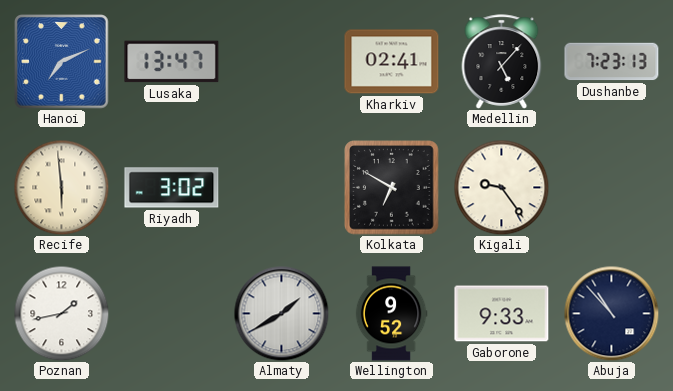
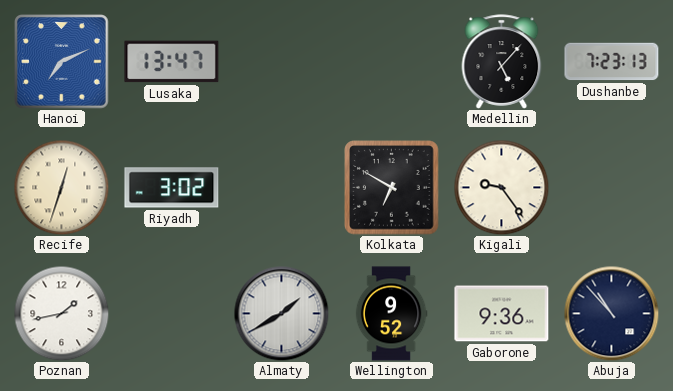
Kharkiv: 02:41 -> none
Recife: 5:59 -> 12:33
Gaborone: 9:33 -> 9:36
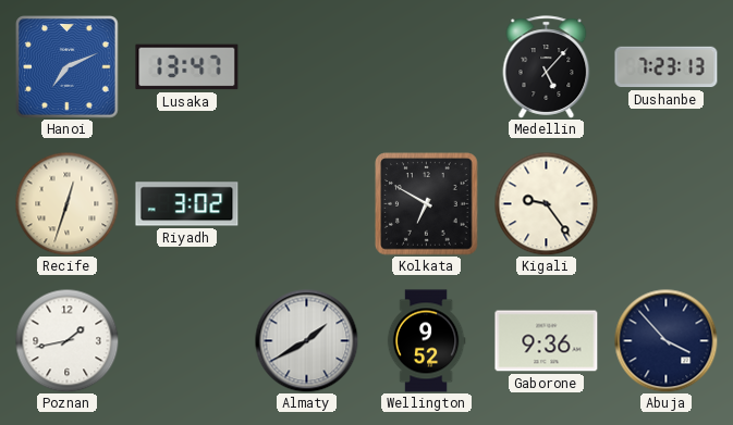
Abuja: 10:53 -> 3:53
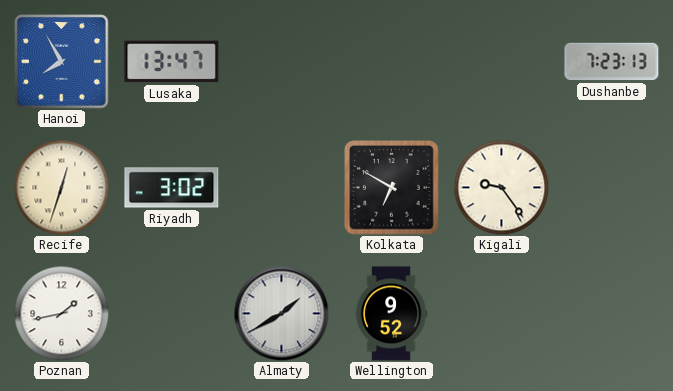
Hanoi: 7:11 -> 7:55
Medellin: 5:07 -> none
Gaborone: 9:36 -> none
Abuja: 3:53 -> none
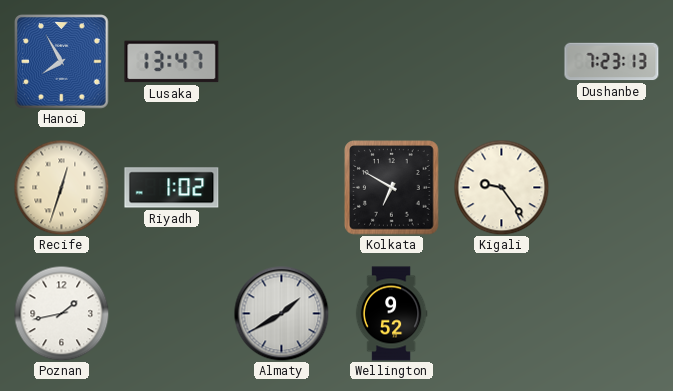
Riyadh: 3:02 -> 1:02
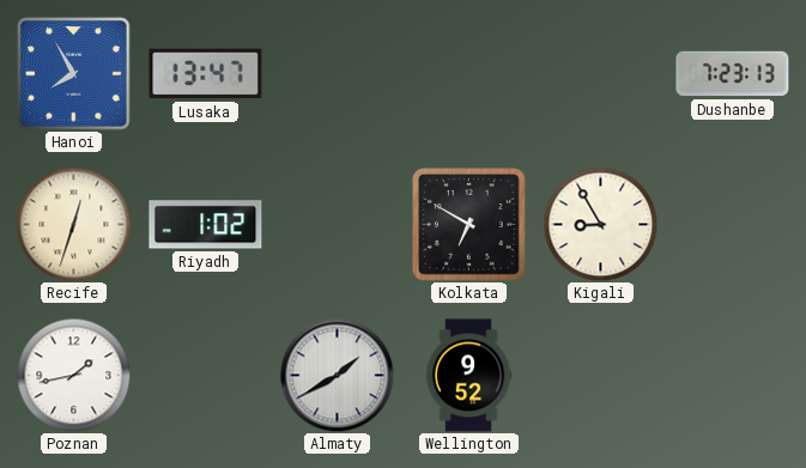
Kigali: 9:24 -> 8:55
